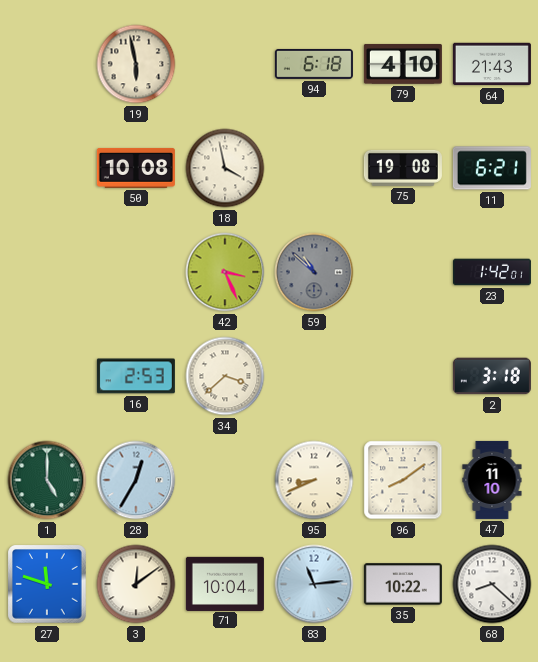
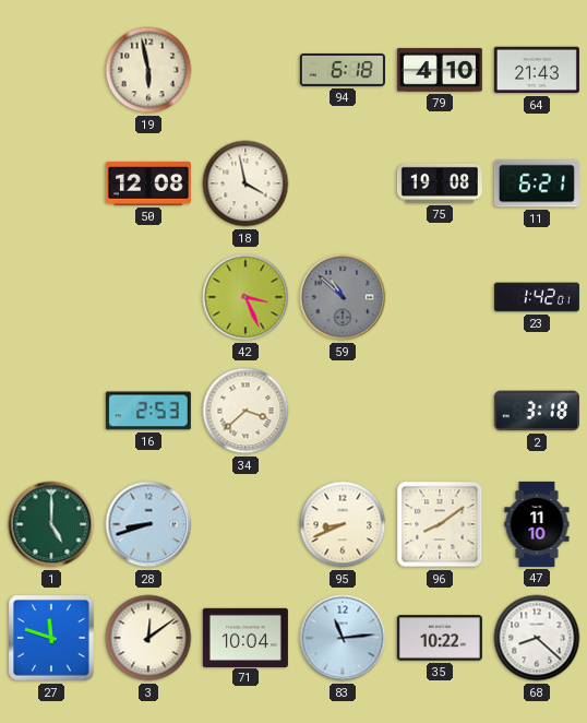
50: 10:08 -> 12:08
28: 12:35 -> 8:42
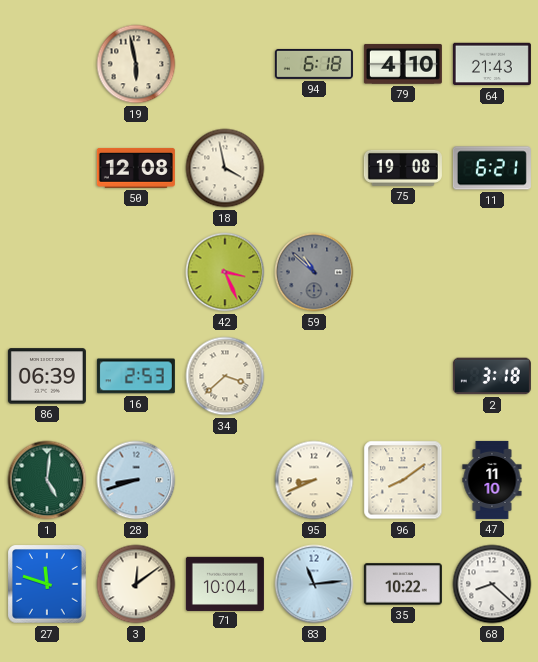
23: 1:42 -> none
86: none -> 06:39
1: 5:00 -> 5:01
